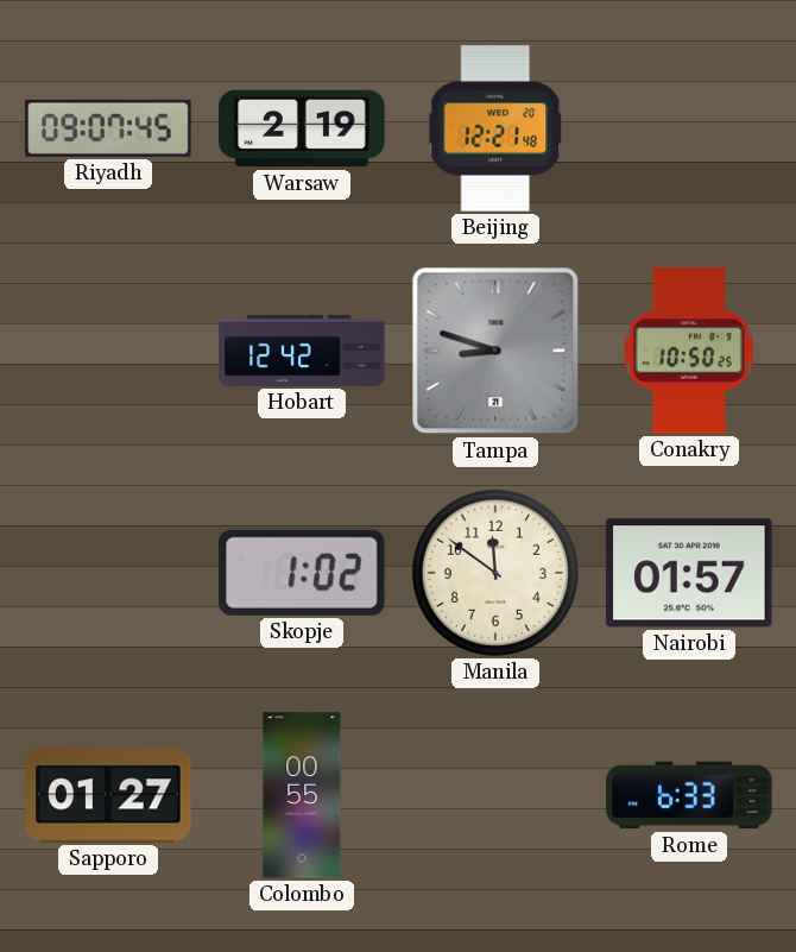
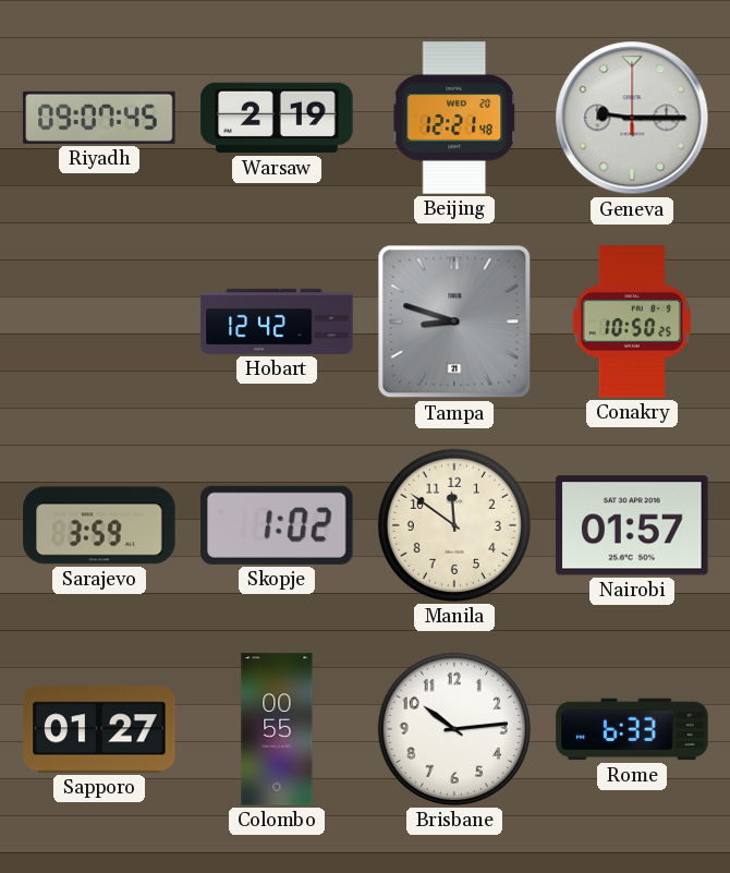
Geneva: none -> 9:15
Sarajevo: none -> 3:59
Brisbane: none -> 10:14
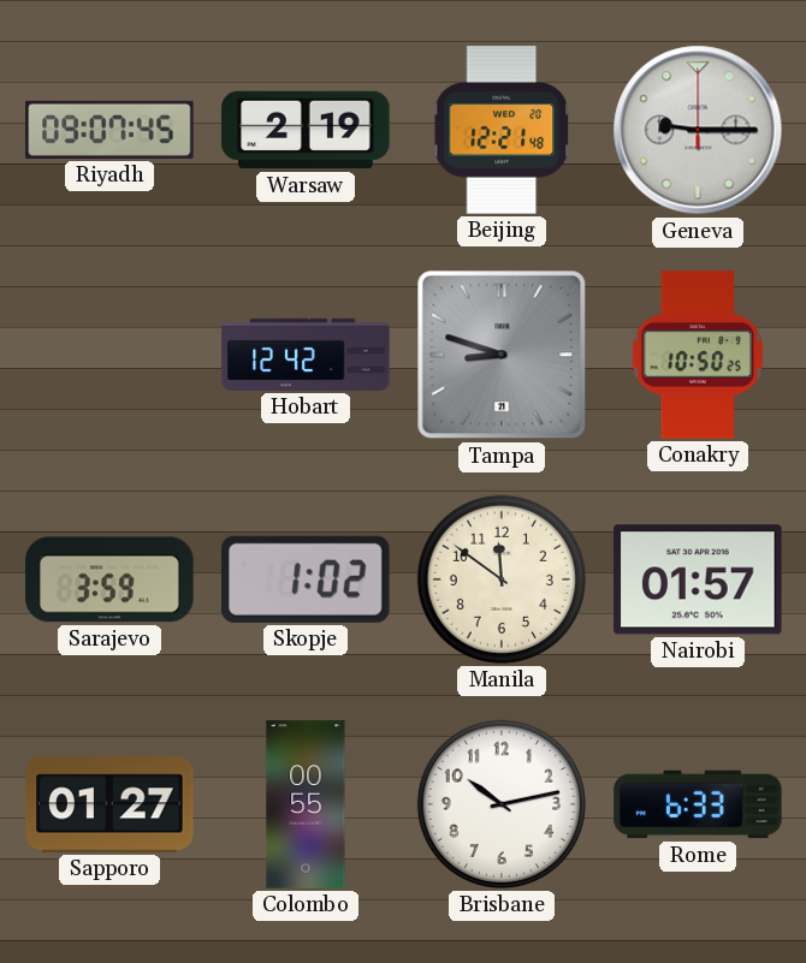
Brisbane: 10:14 -> 10:13
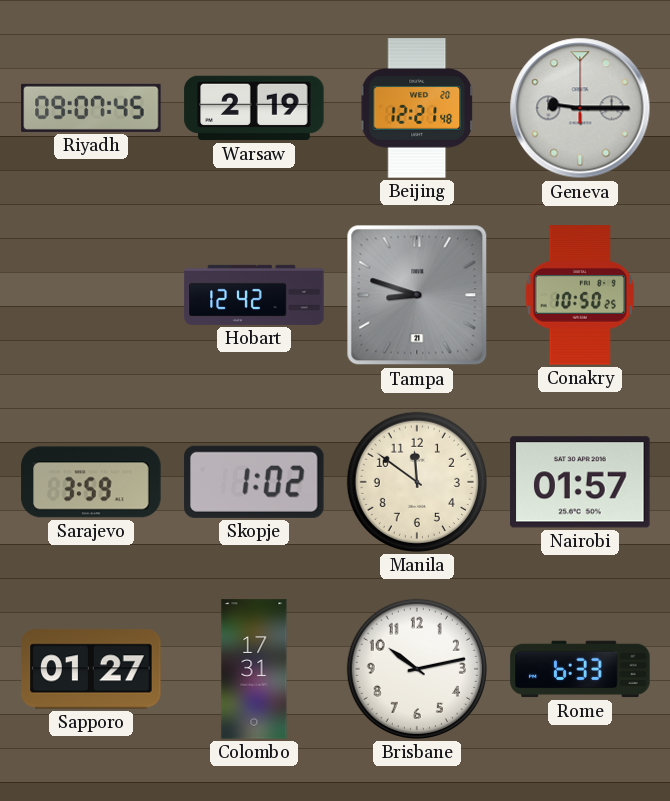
Colombo: 00:55 -> 17:31
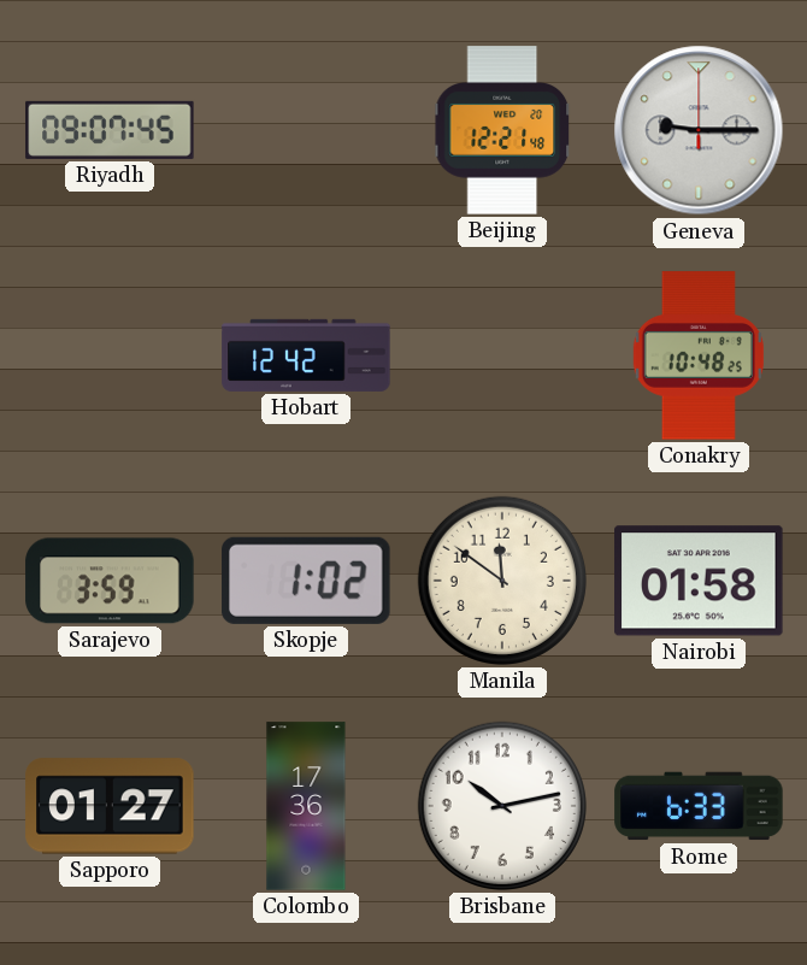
Warsaw: 2:19 -> none
Tampa: 8:48 -> none
Conakry: 10:50 -> 10:48
Nairobi: 01:57 -> 01:58
Colombo: 17:31 -> 17:36
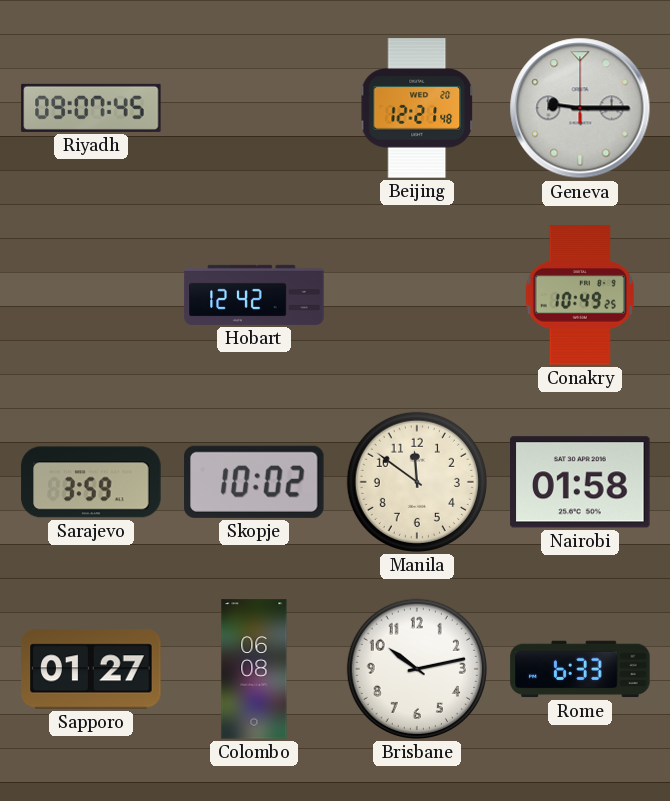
Conakry: 10:48 -> 10:49
Skopje: 1:02 -> 10:02
Colombo: 17:36 -> 06:08
